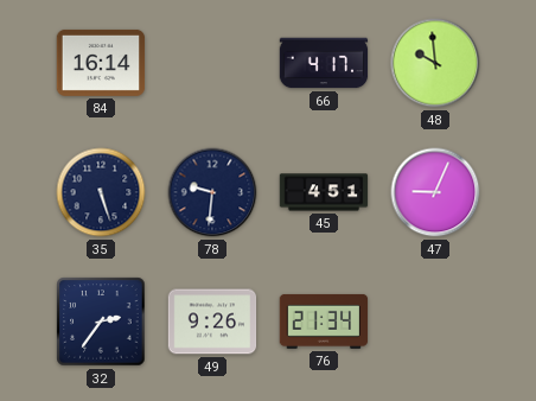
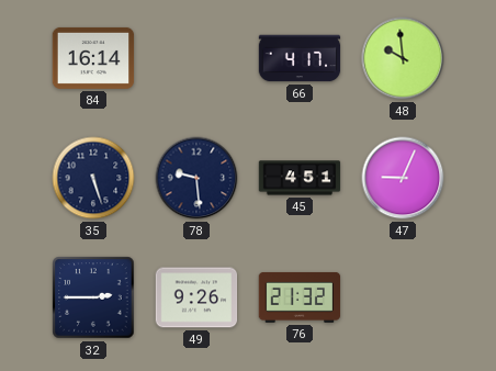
78: 9:31 -> 9:29
32: 2:36 -> 2:45
76: 21:34 -> 21:32
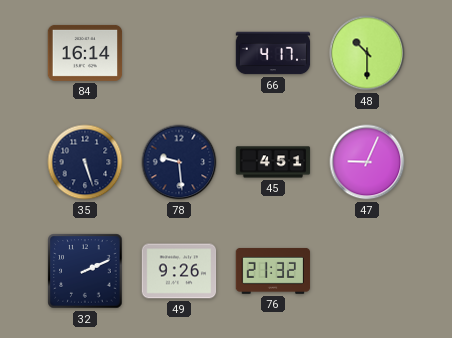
48: 9:59 -> 10:30
32: 2:45 -> 2:11
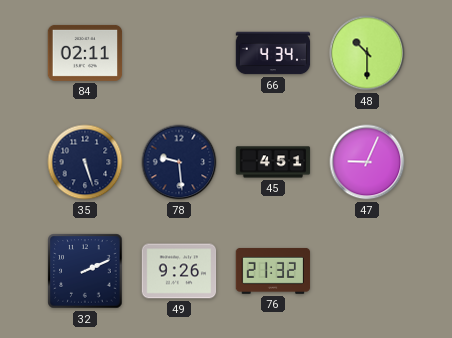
84: 16:14 -> 02:11
66: 4:17 -> 4:34
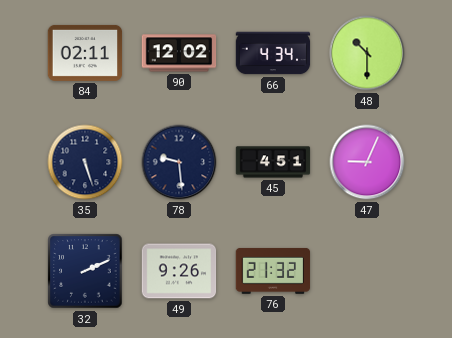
90: none -> 12:02
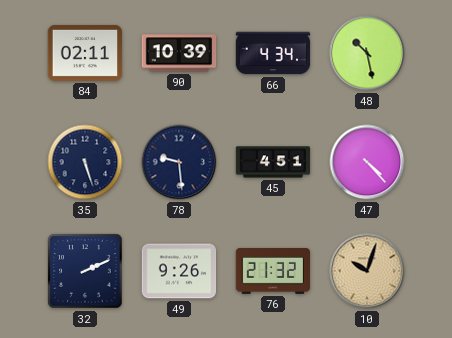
90: 12:02 -> 10:39
48: 10:30 -> 10:28
47: 9:04 -> 4:23
10: none -> 10:03
